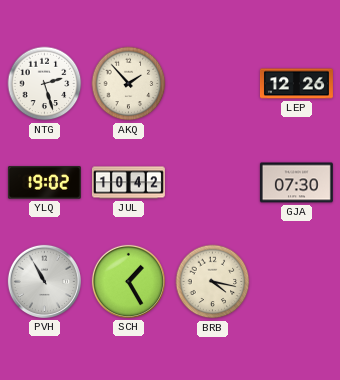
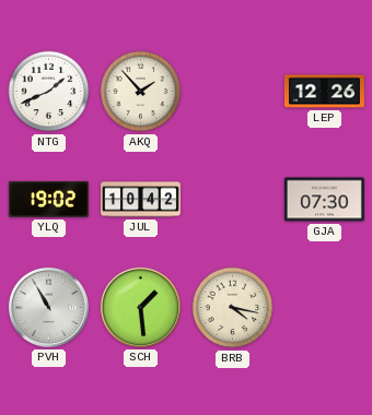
NTG: 2:27 -> 1:41
SCH: 1:25 -> 1:29
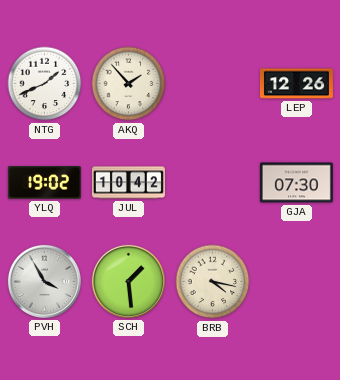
PVH: 10:55 -> 3:55
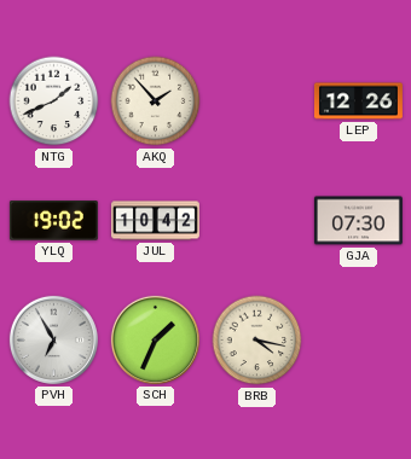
PVH: 3:55 -> 6:55
SCH: 1:29 -> 1:34
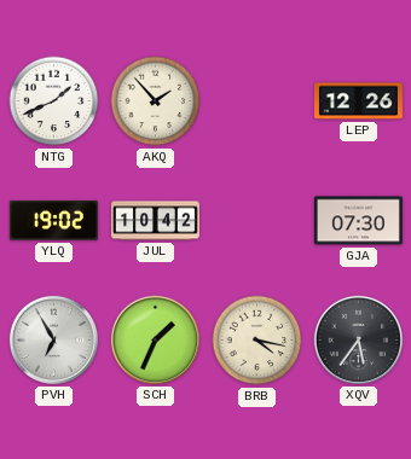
XQV: none -> 5:36
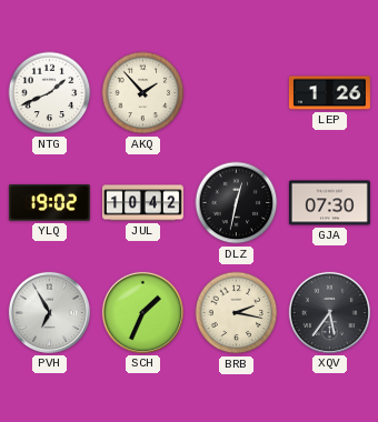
LEP: 12:26 -> 1:26
DLZ: none -> 12:32
BRB: 4:17 -> 2:17
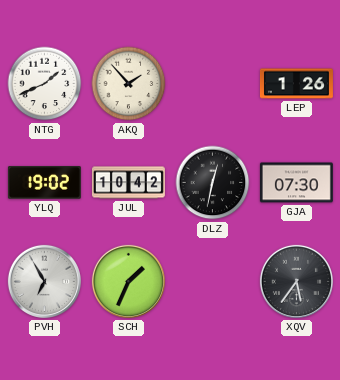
BRB: 2:17 -> none
